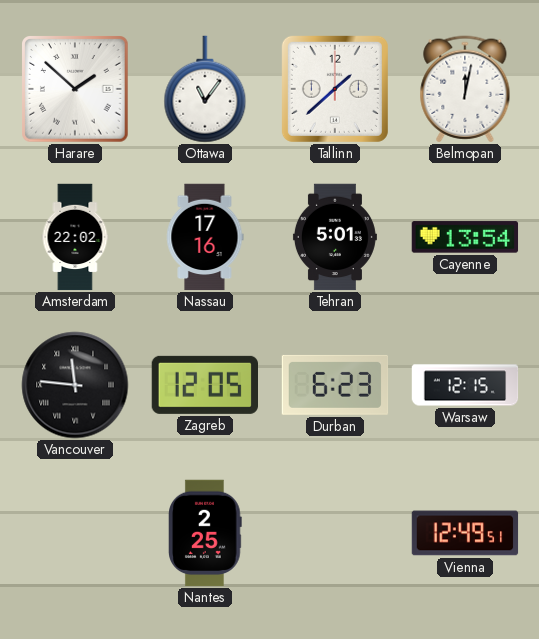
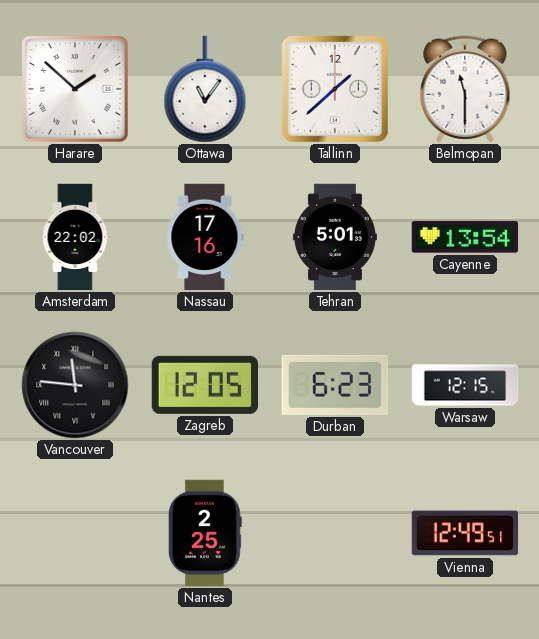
Belmopan: 12:02 -> 11:30
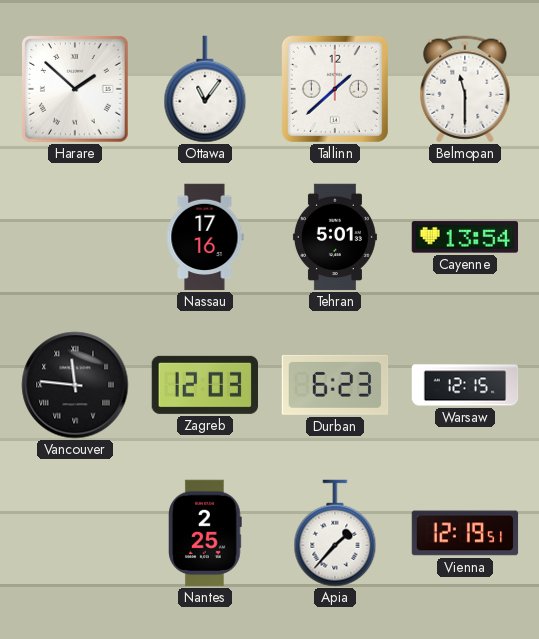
Amsterdam: 22:02 -> none
Zagreb: 12:05 -> 12:03
Apia: none -> 1:37
Vienna: 12:49 -> 12:19
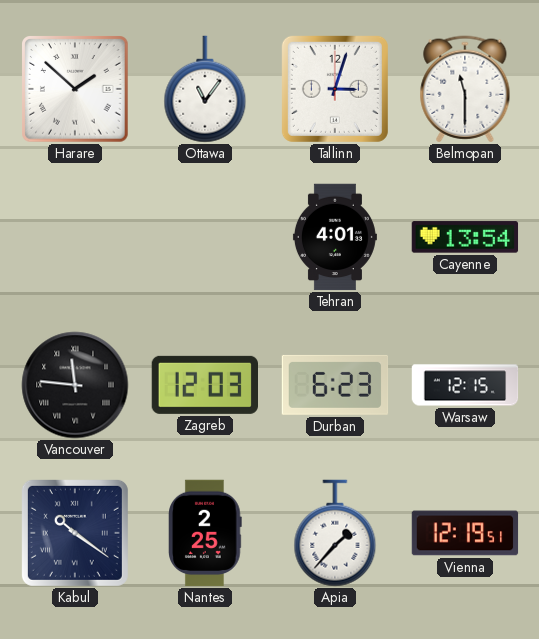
Tallinn: 1:38 -> 3:03
Nassau: 17:16 -> none
Tehran: 5:01 -> 4:01
Kabul: none -> 10:21
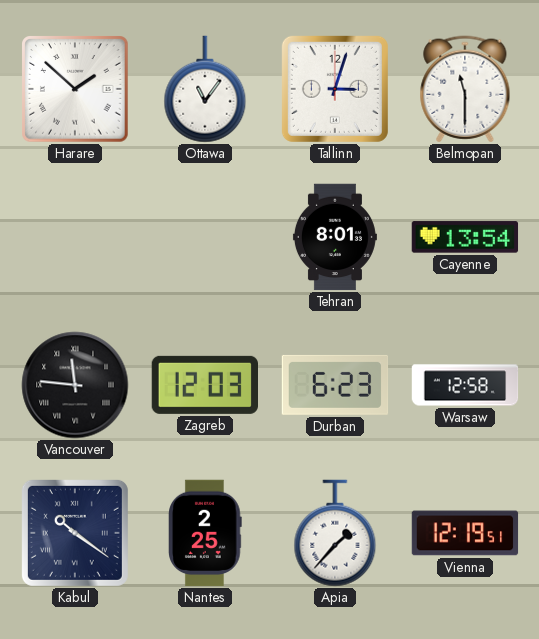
Tehran: 4:01 -> 8:01
Warsaw: 12:15 -> 12:58
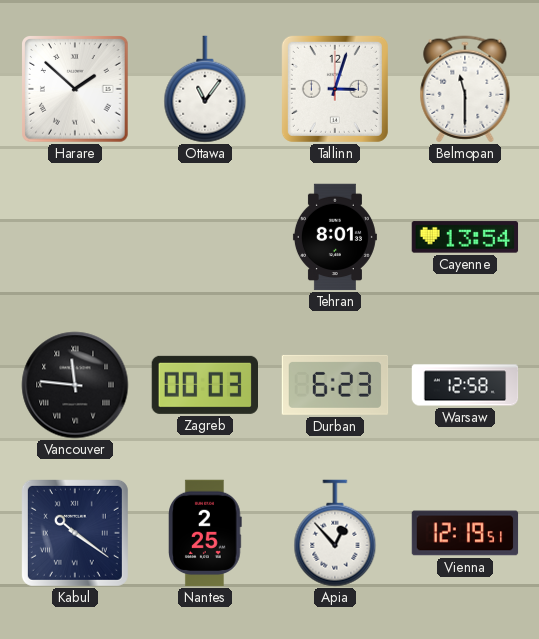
Zagreb: 12:03 -> 00:03
Apia: 1:37 -> 12:53
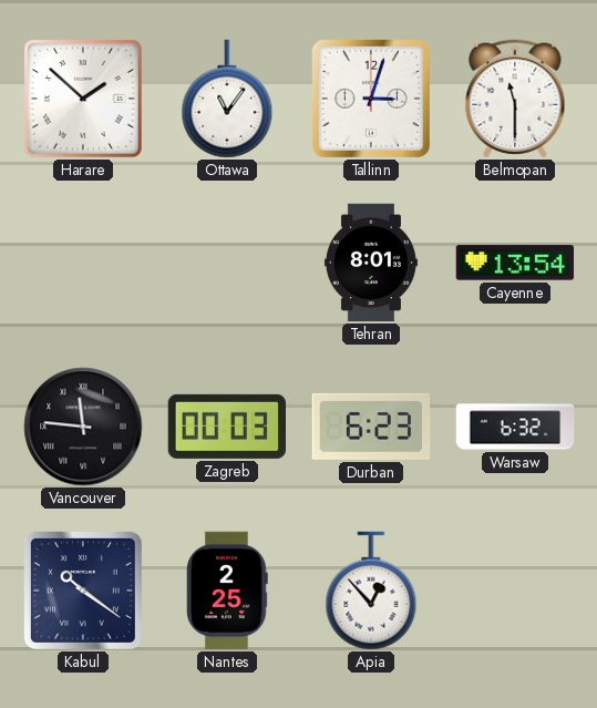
Warsaw: 12:58 -> 6:32
Vienna: 12:19 -> none
